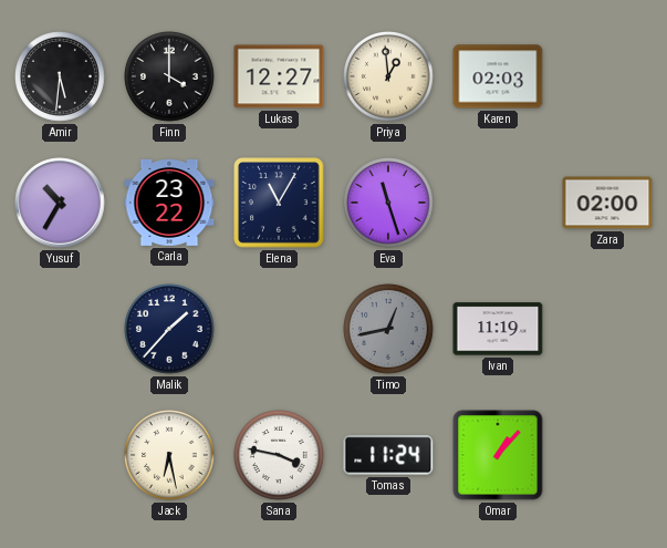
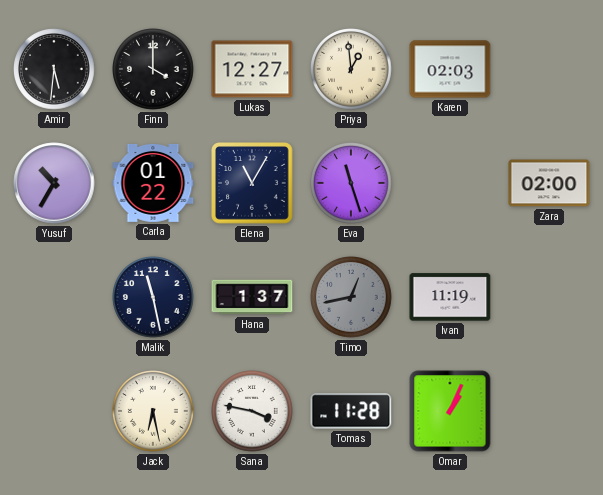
Carla: 23:22 -> 01:22
Malik: 1:37 -> 11:28
Hana: none -> 1:37
Tomas: 11:24 -> 11:28
Omar: 1:07 -> 1:04
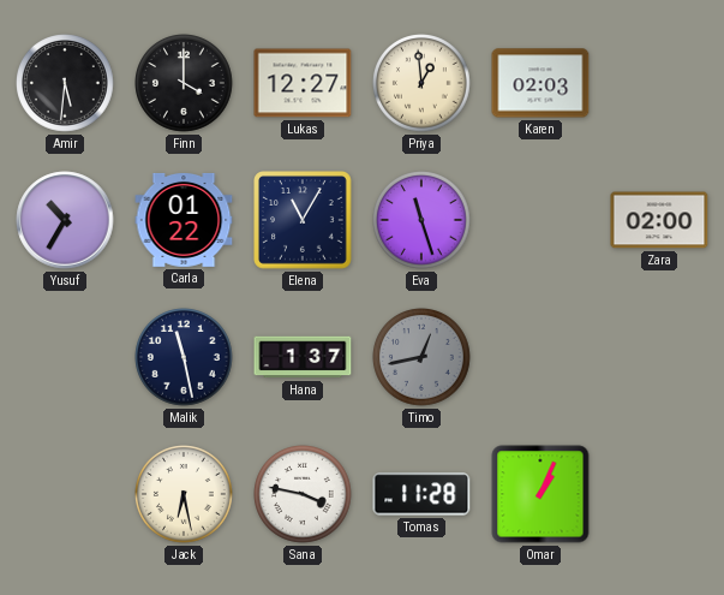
Ivan: 11:19 -> none
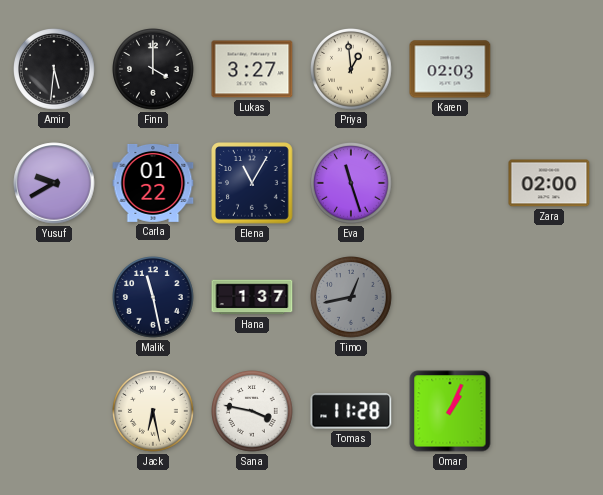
Lukas: 12:27 -> 3:27
Yusuf: 10:35 -> 9:40
